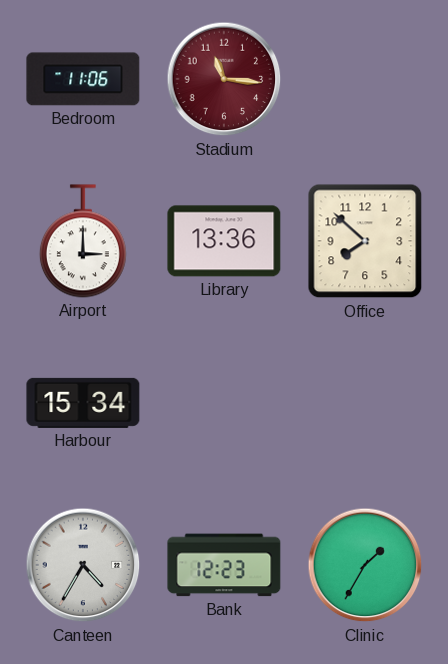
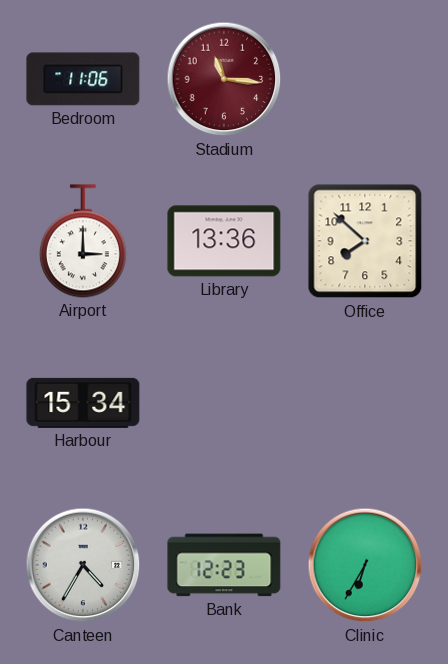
Clinic: 1:35 -> 6:35
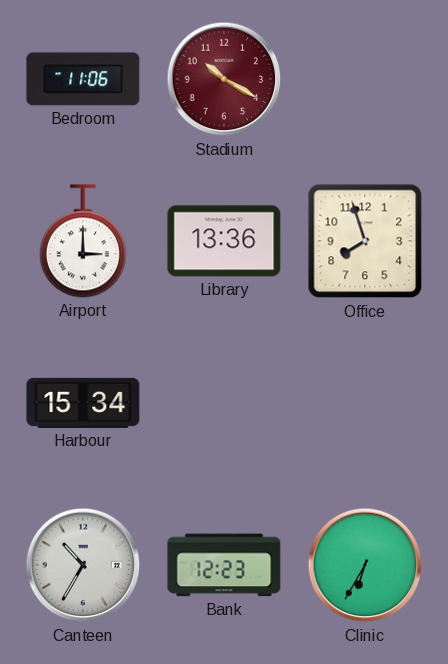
Stadium: 11:16 -> 10:20
Office: 7:52 -> 7:57
Canteen: 4:35 -> 10:35
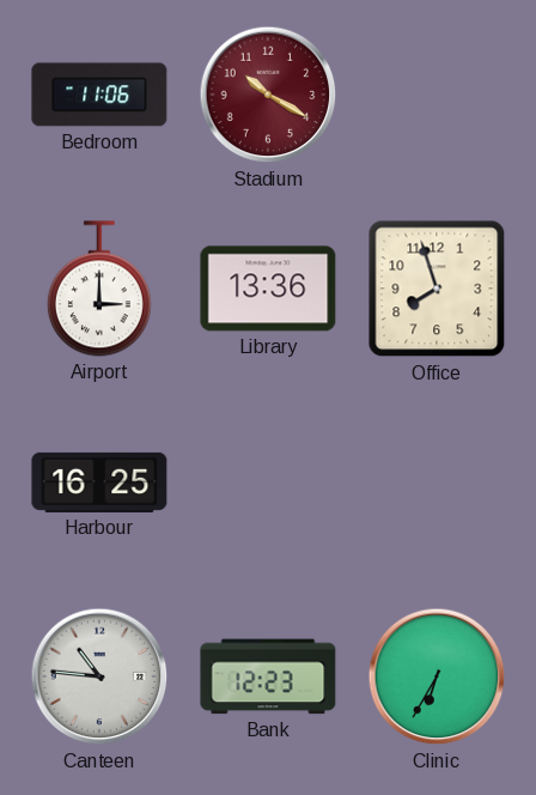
Harbour: 15:34 -> 16:25
Canteen: 10:35 -> 10:46
